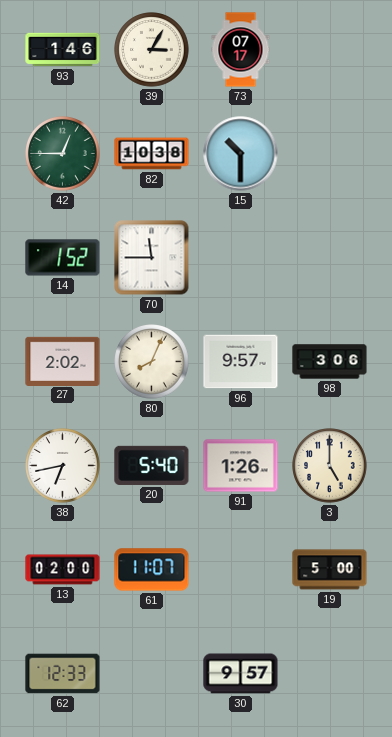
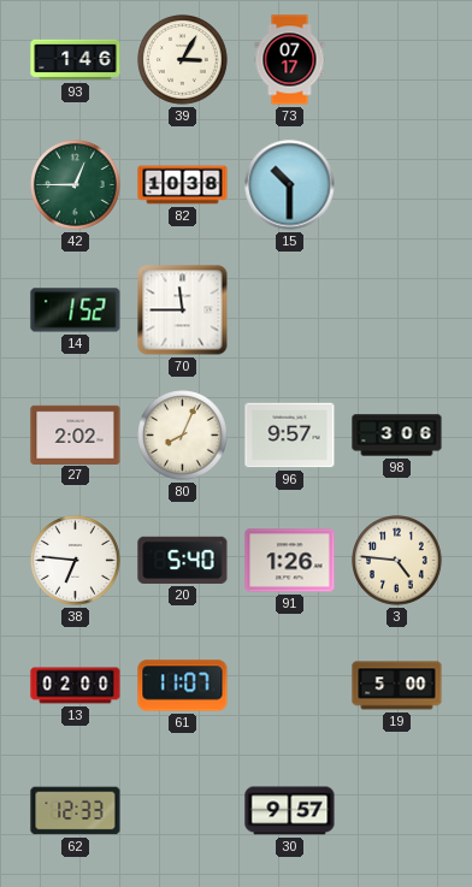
38: 6:43 -> 6:46
3: 5:00 -> 4:46
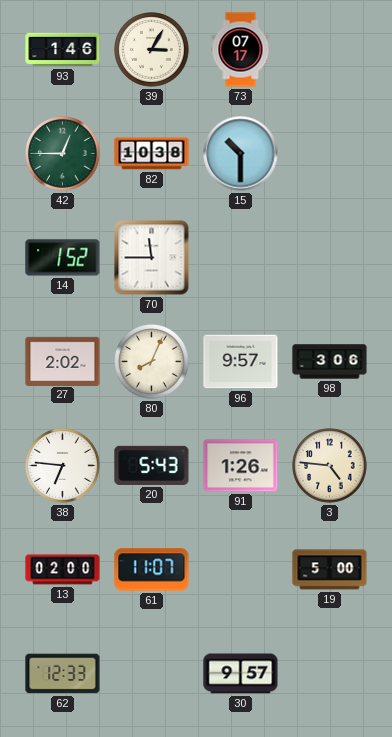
20: 5:40 -> 5:43
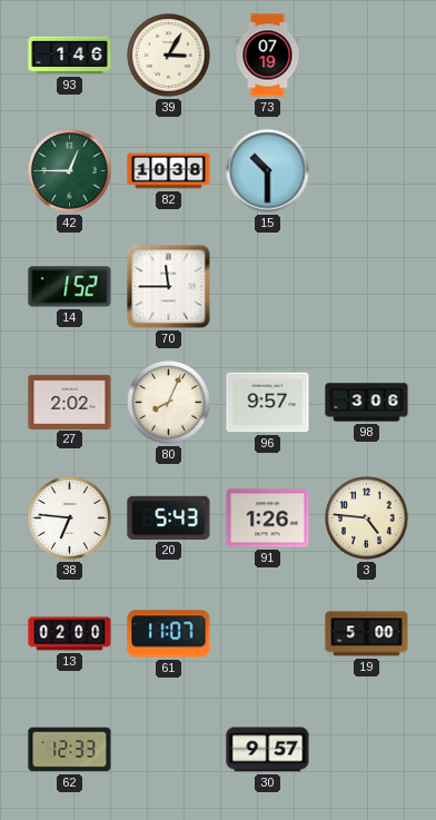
73: 07:17 -> 07:19
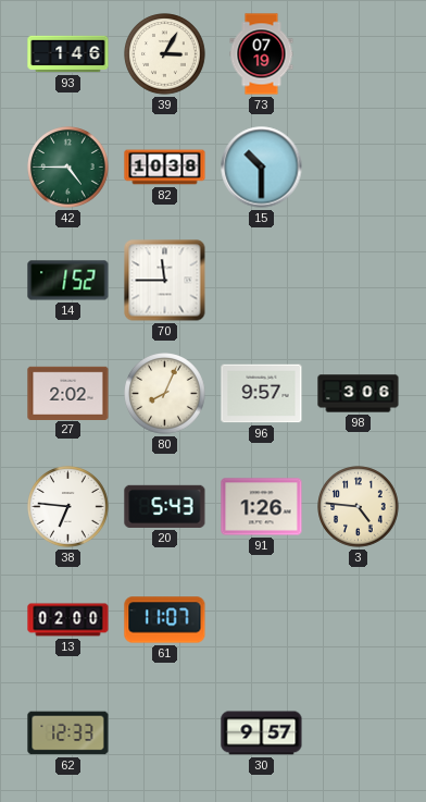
42: 12:45 -> 4:45
19: 5:00 -> none
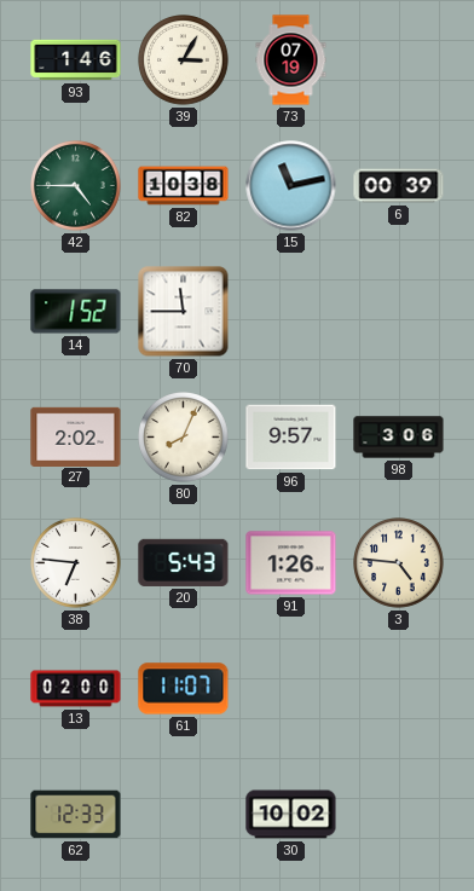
15: 10:30 -> 11:13
6: none -> 00:39
30: 9:57 -> 10:02
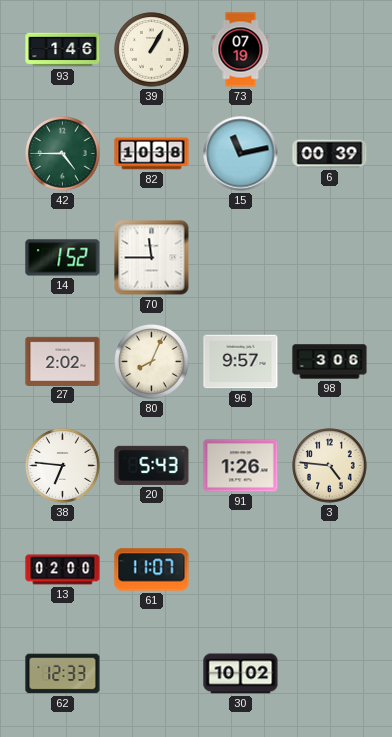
39: 3:05 -> 1:05
